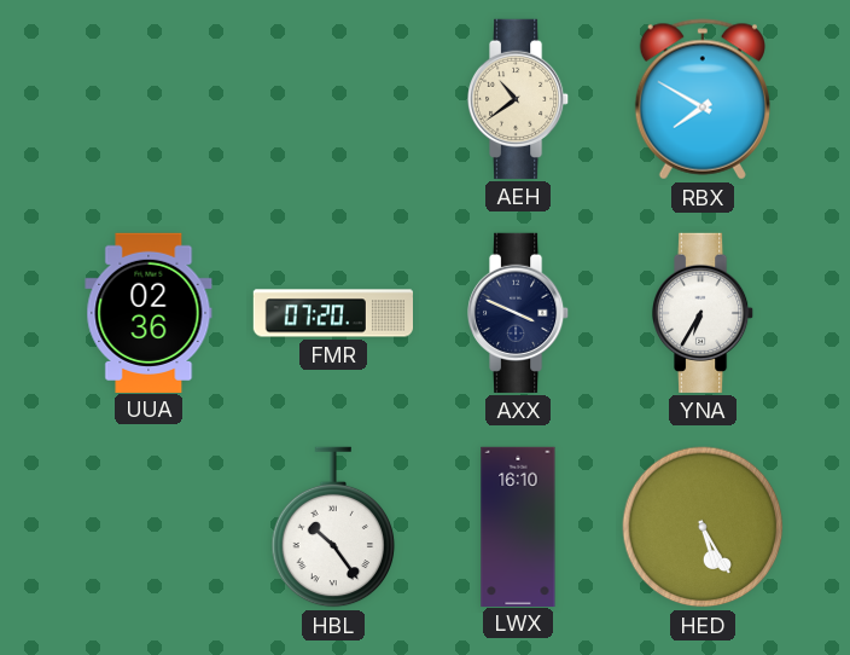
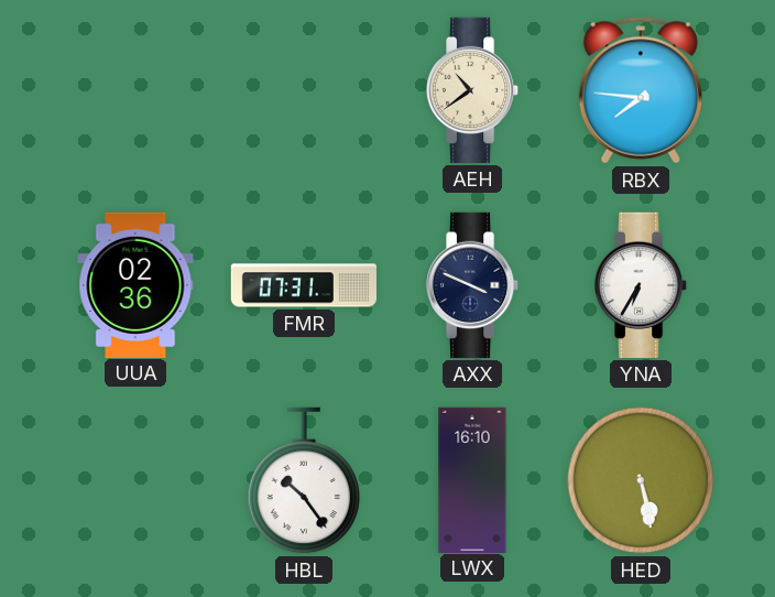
RBX: 7:50 -> 7:46
FMR: 07:20 -> 07:31
HED: 5:25 -> 5:28
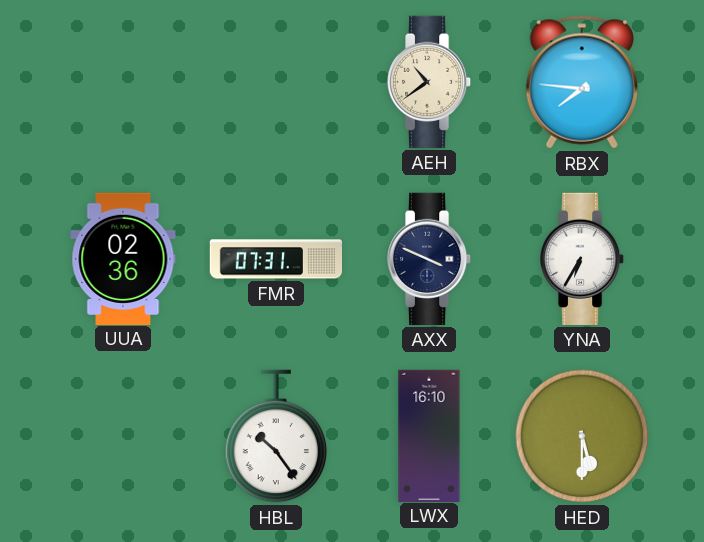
HED: 5:28 -> 5:30
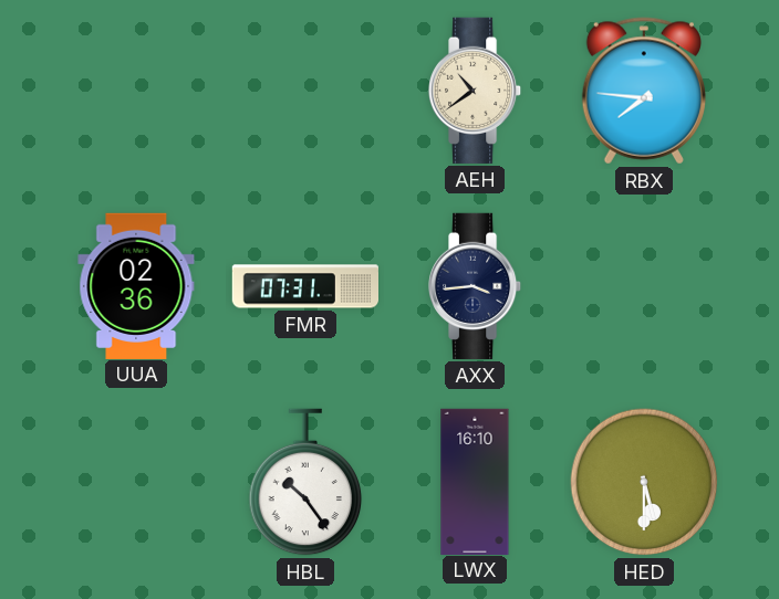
AXX: 3:49 -> 3:44
YNA: 6:35 -> none
